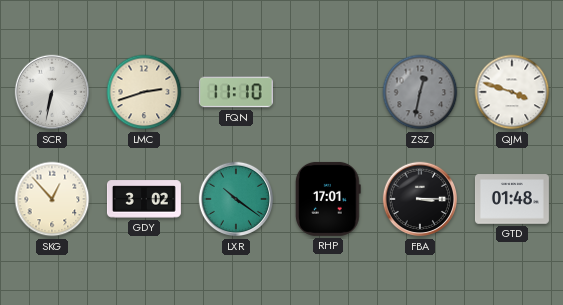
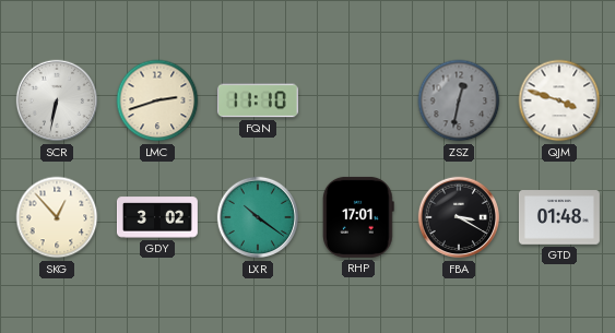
FBA: 3:15 -> 3:20
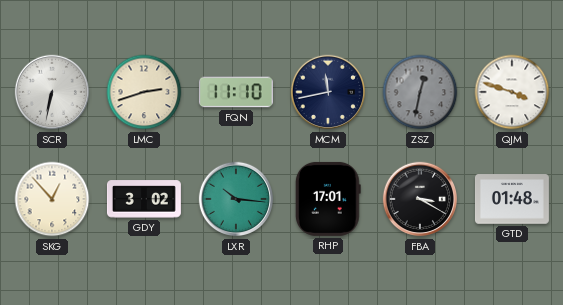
MCM: none -> 11:43
LXR: 10:21 -> 10:16
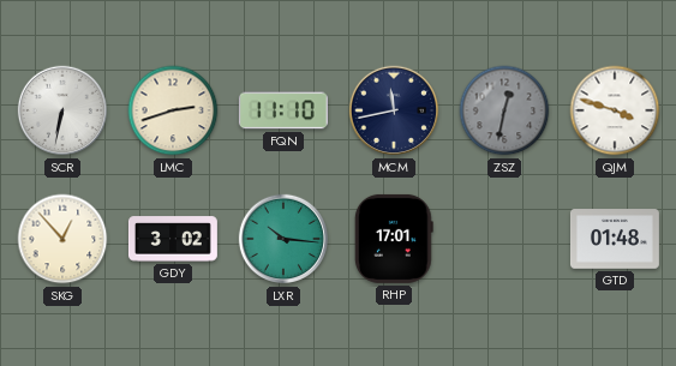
FBA: 3:20 -> none
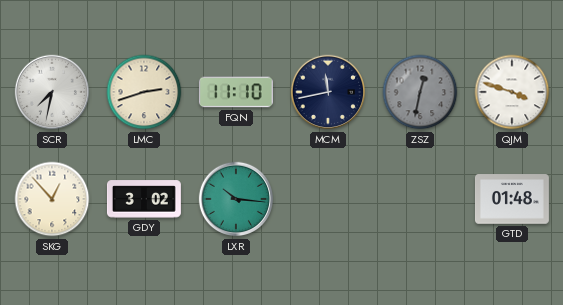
SCR: 6:32 -> 7:32
RHP: 17:01 -> none
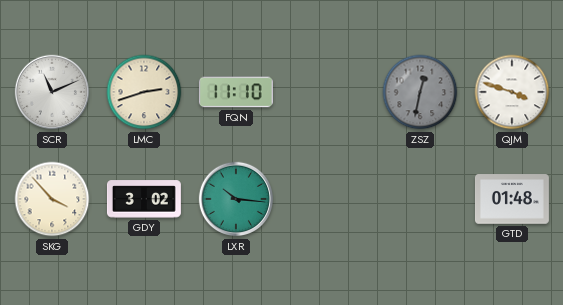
SCR: 7:32 -> 11:11
MCM: 11:43 -> none
SKG: 12:53 -> 3:53
